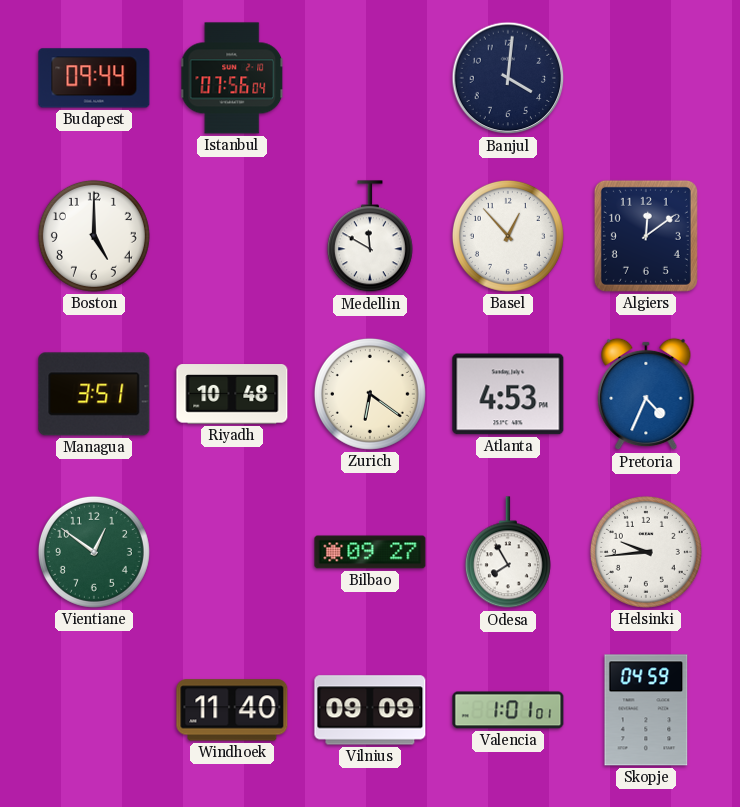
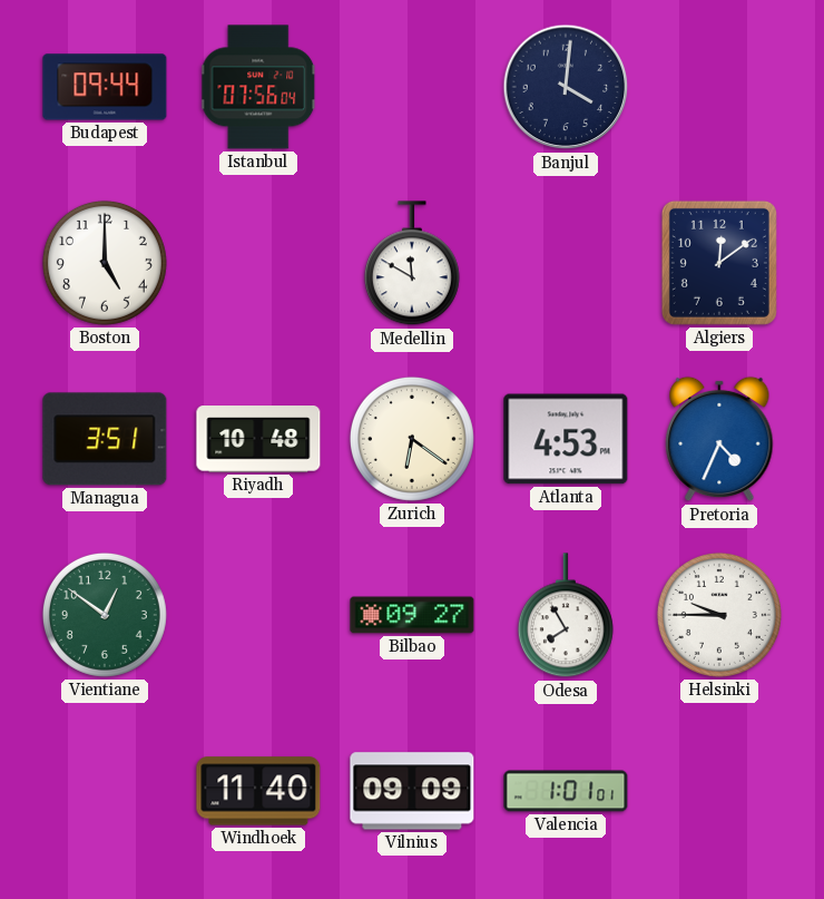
Basel: 12:53 -> none
Helsinki: 9:44 -> 9:45
Skopje: 04:59 -> none
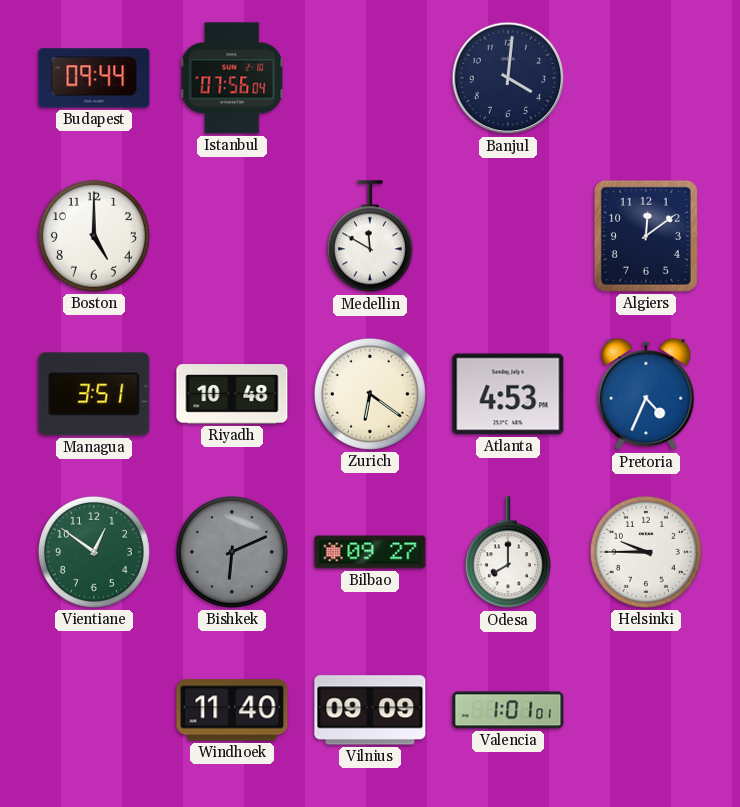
Bishkek: none -> 6:11
Odesa: 7:55 -> 8:00
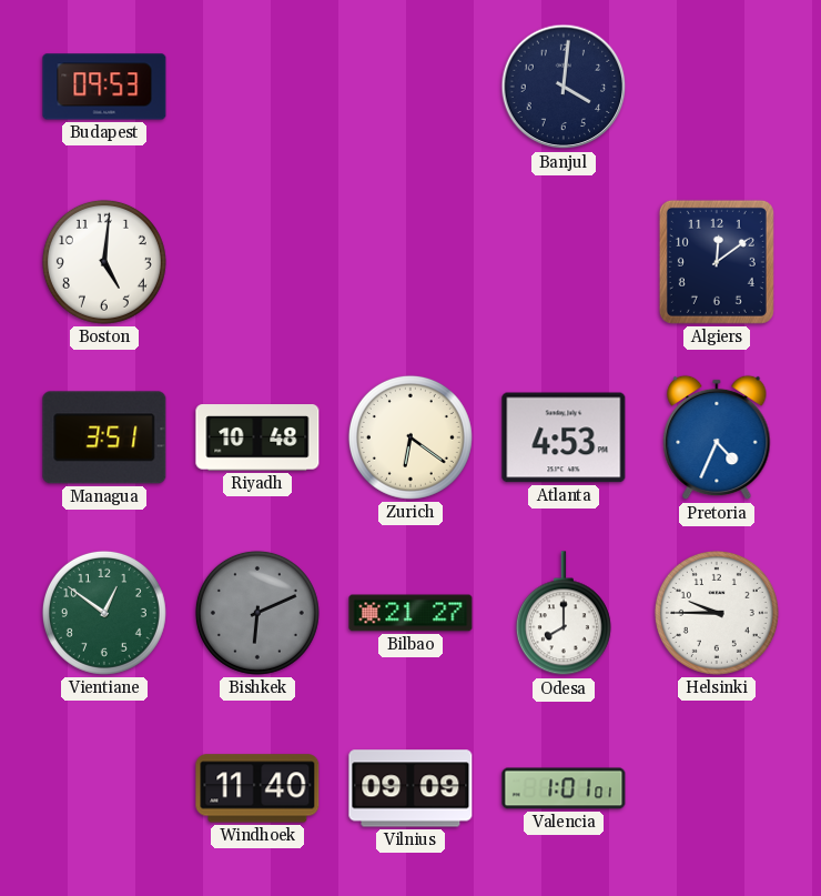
Budapest: 09:44 -> 09:53
Istanbul: 07:56 -> none
Boston: 5:00 -> 5:01
Medellin: 11:50 -> none
Bilbao: 09:27 -> 21:27
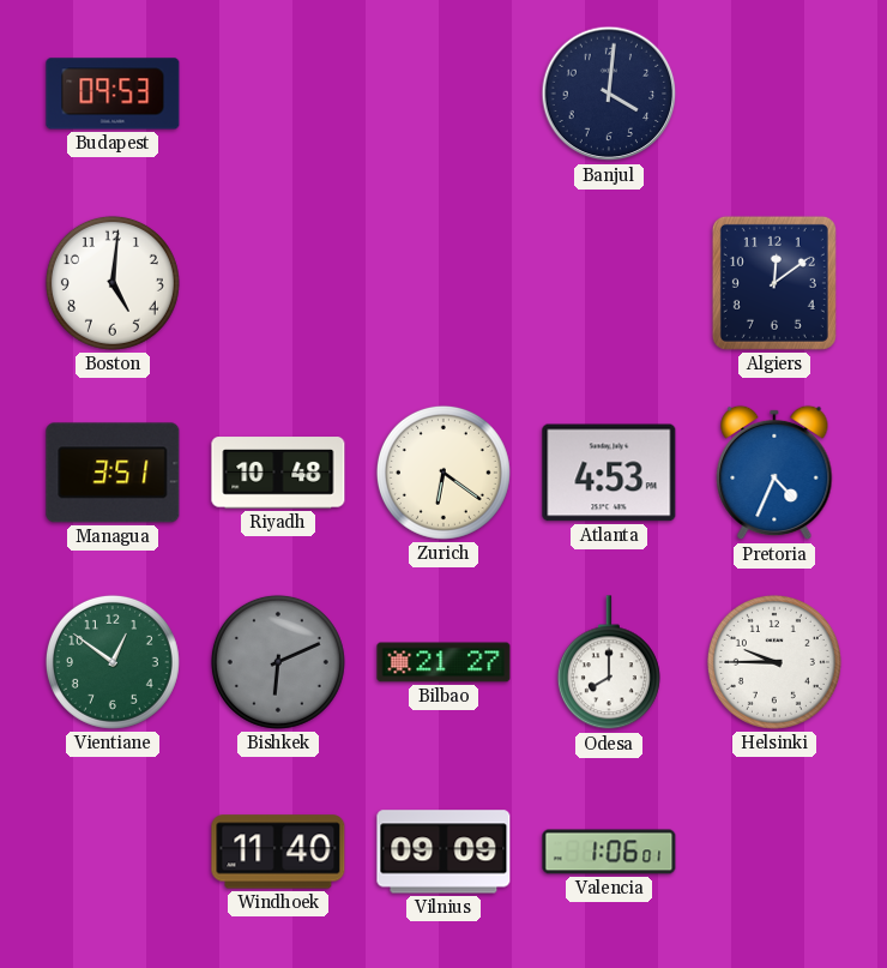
Valencia: 1:01 -> 1:06
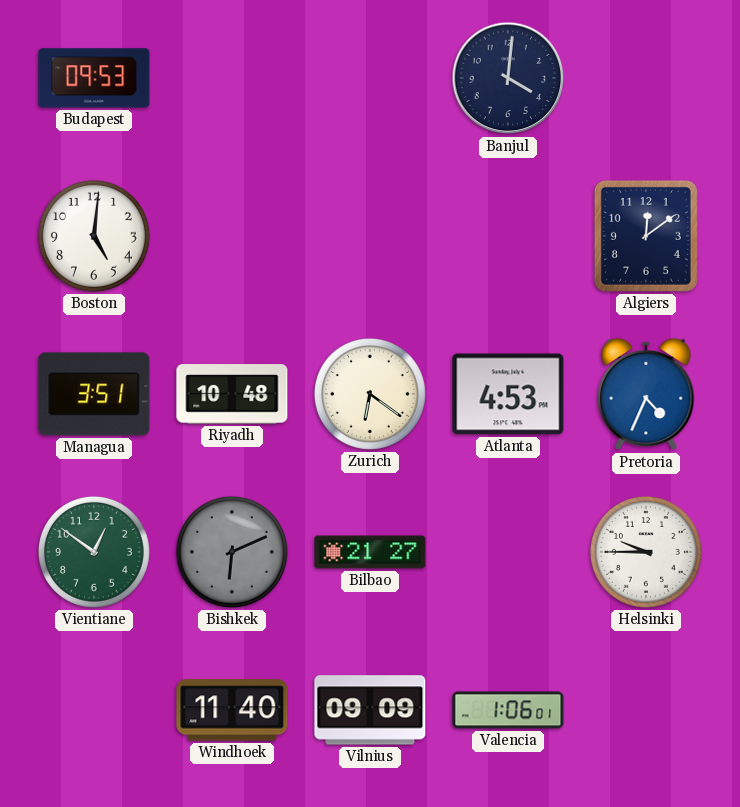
Odesa: 8:00 -> none
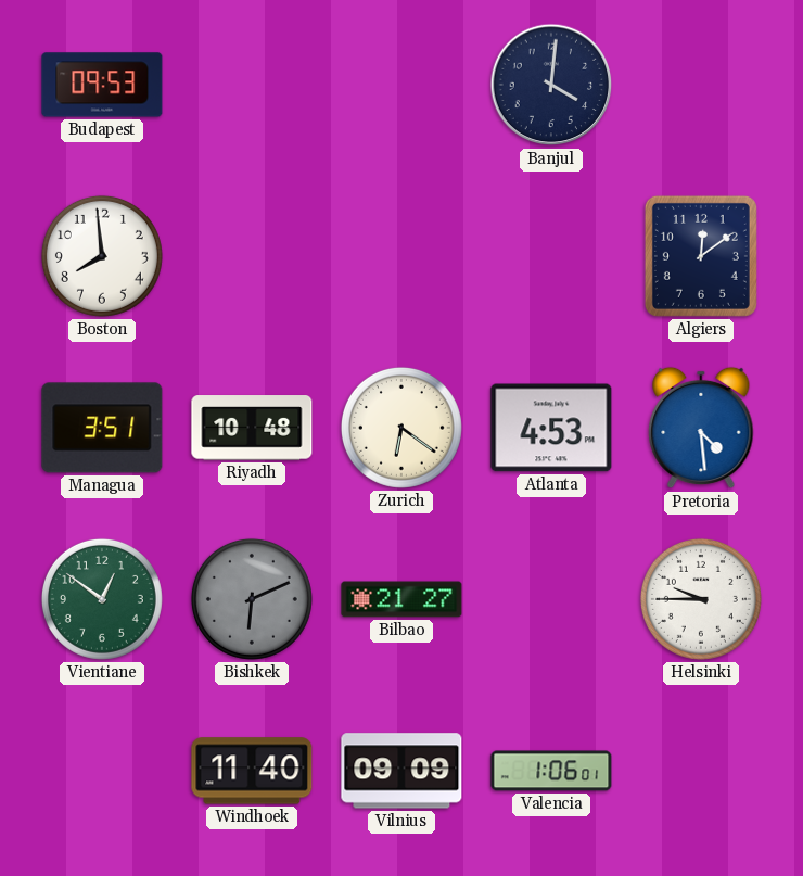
Boston: 5:01 -> 7:59
Pretoria: 4:34 -> 4:29
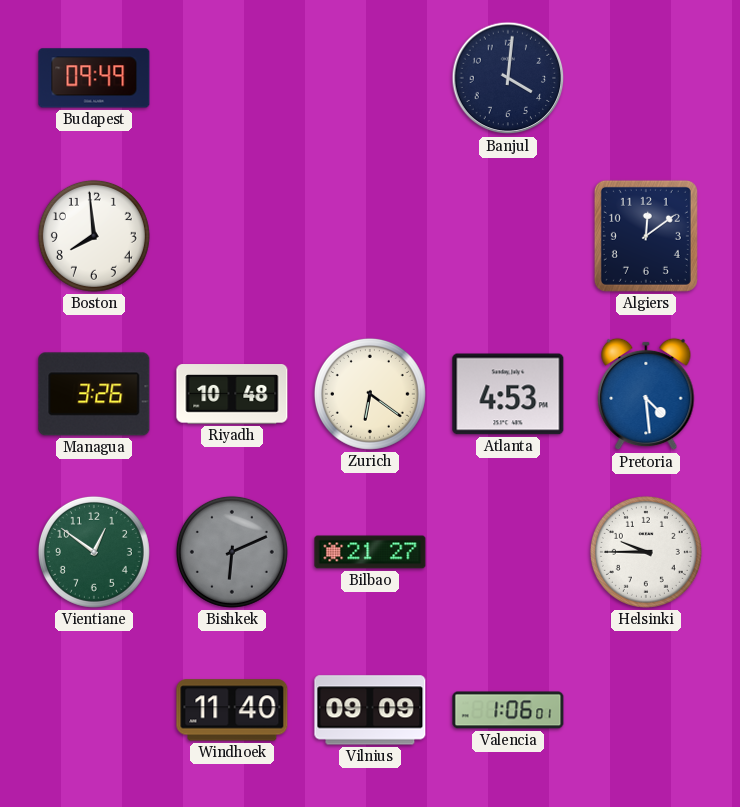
Budapest: 09:53 -> 09:49
Managua: 3:51 -> 3:26
